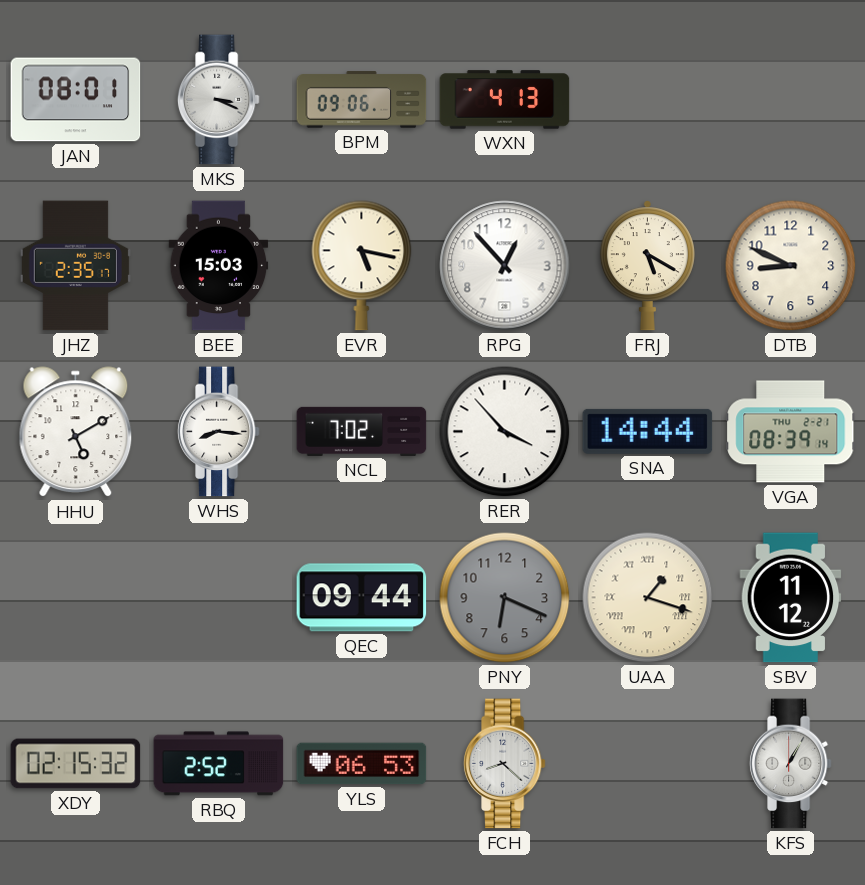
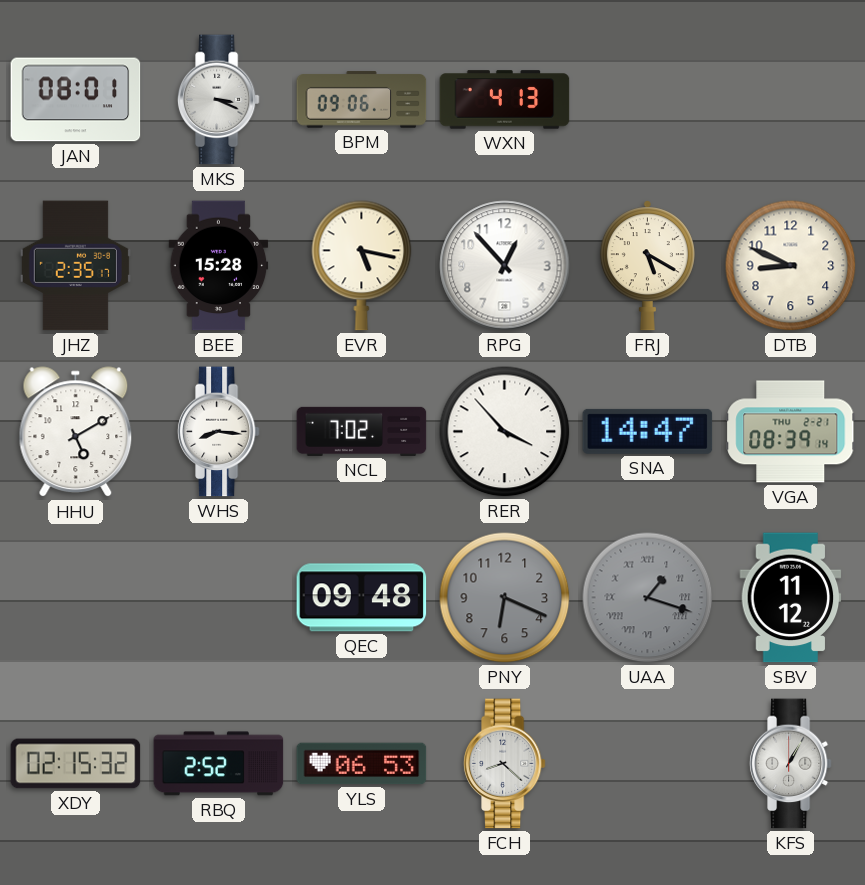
BEE: 15:03 -> 15:28
SNA: 14:44 -> 14:47
QEC: 09:44 -> 09:48
UAA dial: cream -> grey
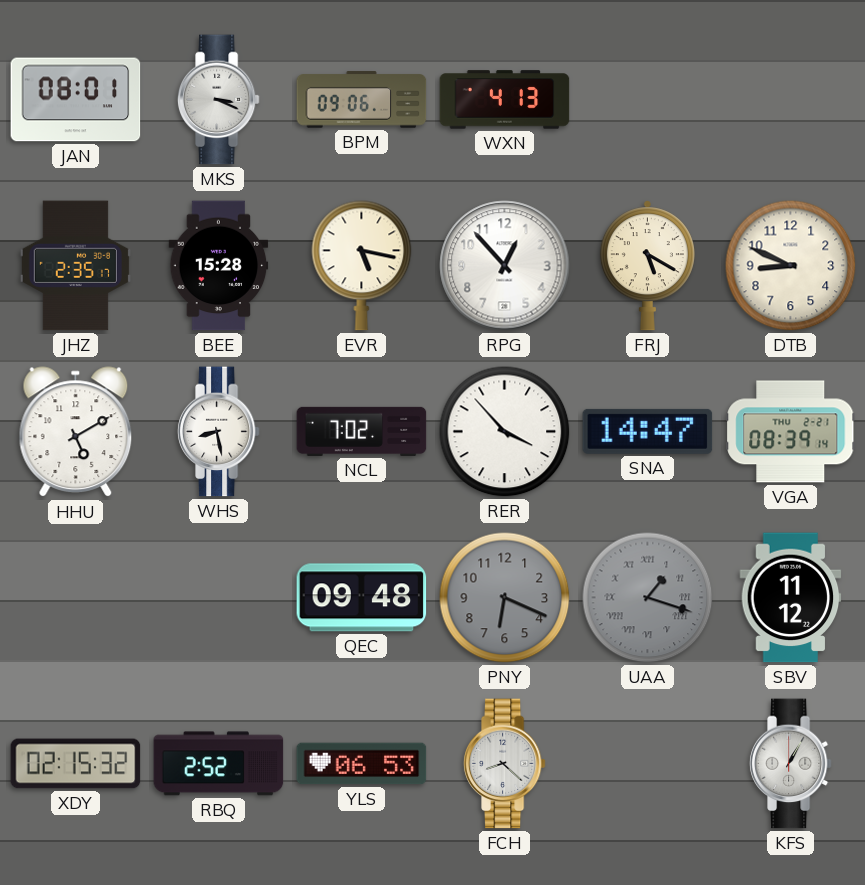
WHS: 8:16 -> 8:28
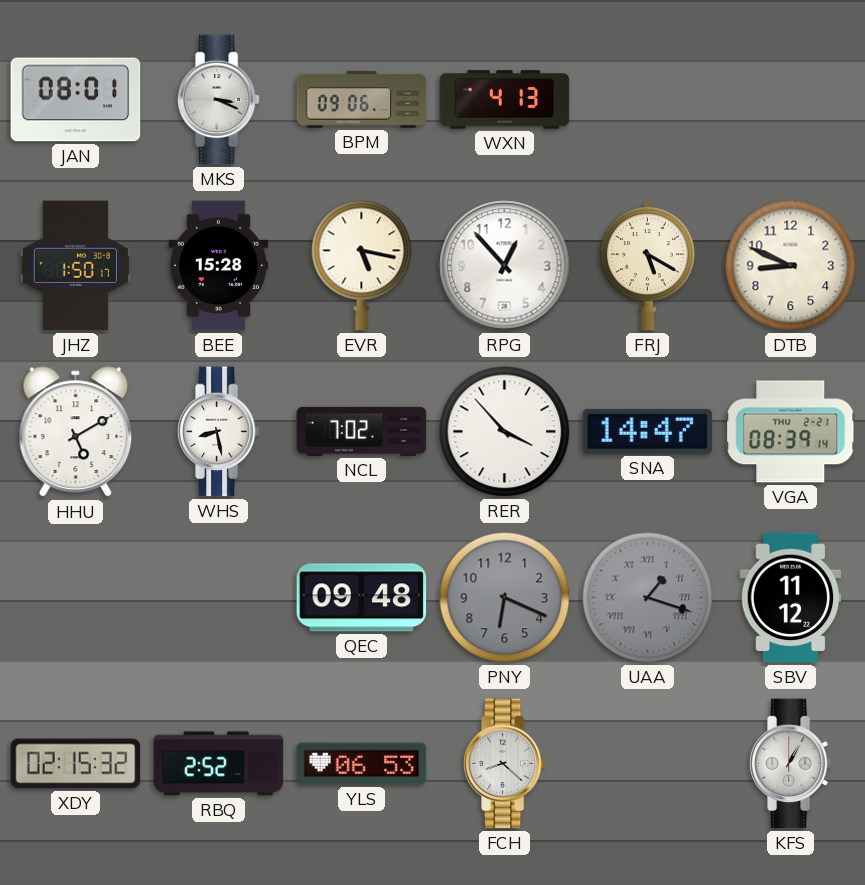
JHZ: 2:35 -> 1:50
